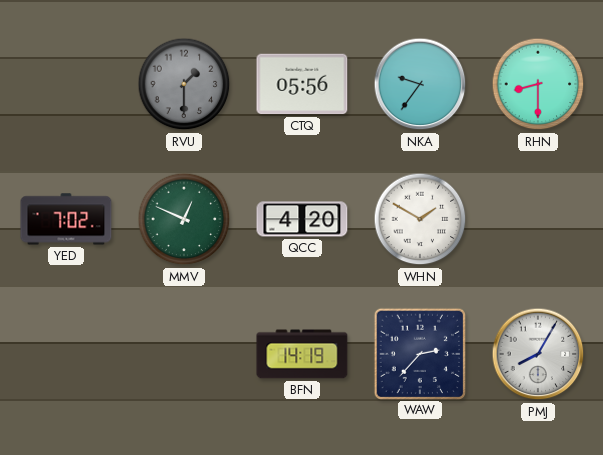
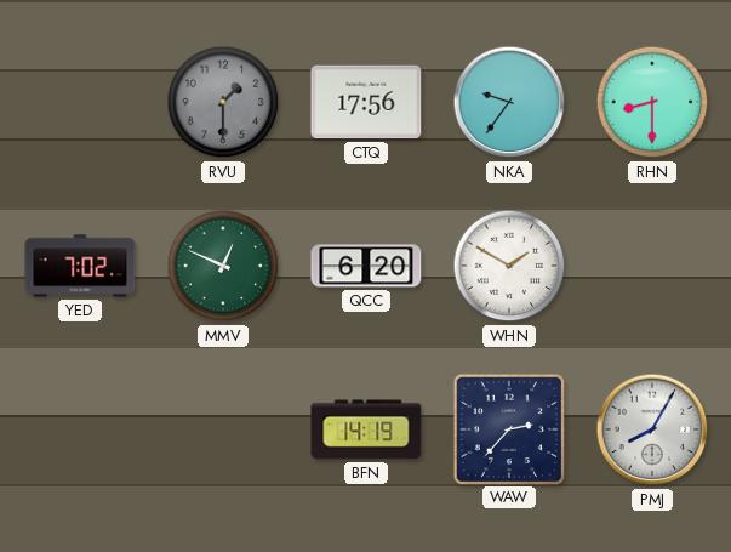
CTQ: 05:56 -> 17:56
QCC: 4:20 -> 6:20
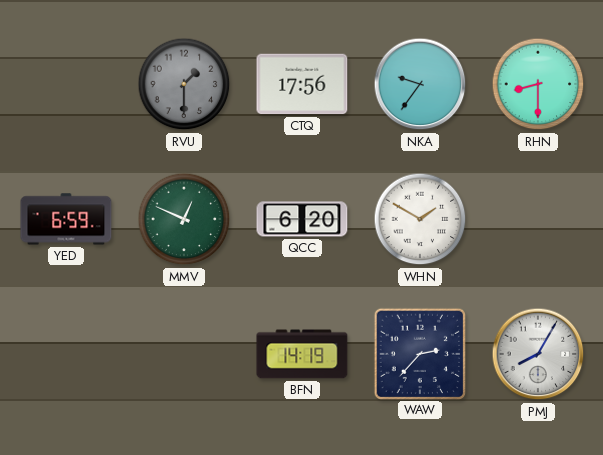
YED: 7:02 -> 6:59
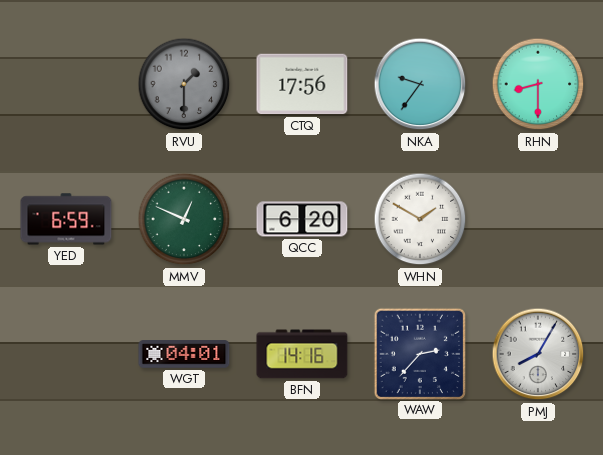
WGT: none -> 04:01
BFN: 14:19 -> 14:16
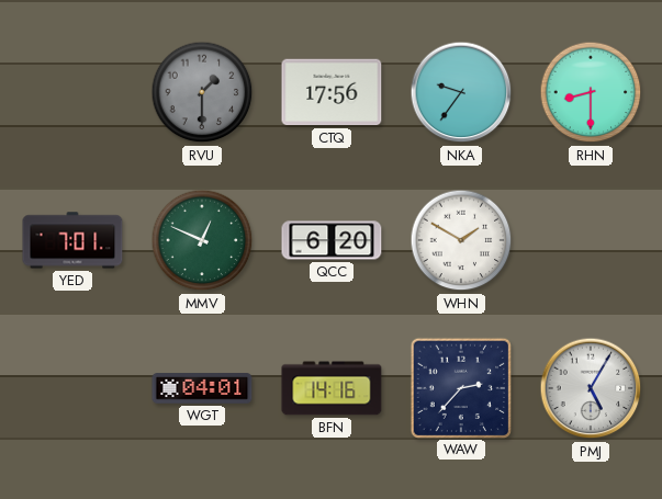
YED: 6:59 -> 7:01
PMJ: 8:05 -> 5:05
